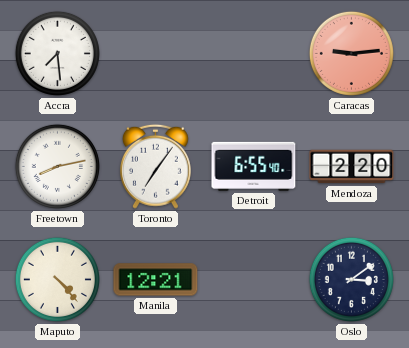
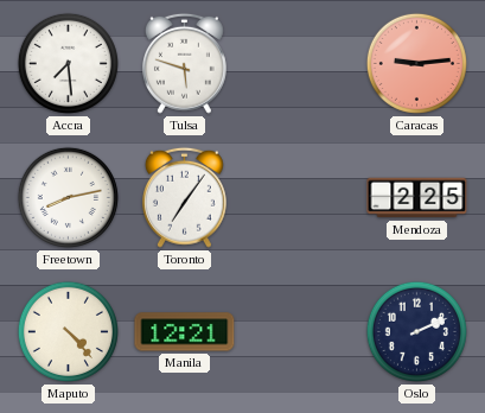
Tulsa: none -> 5:48
Detroit: 6:55 -> none
Mendoza: 2:20 -> 2:25
Oslo: 3:09 -> 2:11
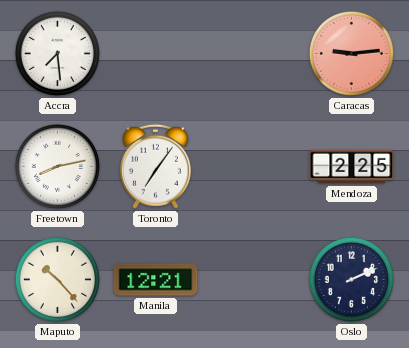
Tulsa: 5:48 -> none
Maputo: 4:23 -> 10:23
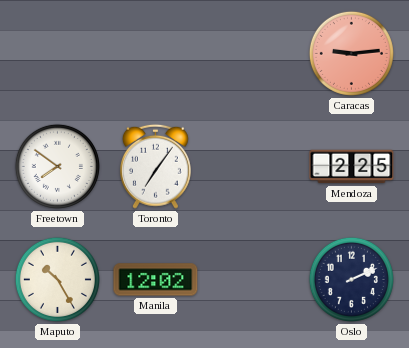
Accra: 7:29 -> none
Freetown: 8:13 -> 7:51
Maputo: 10:23 -> 10:25
Manila: 12:21 -> 12:02
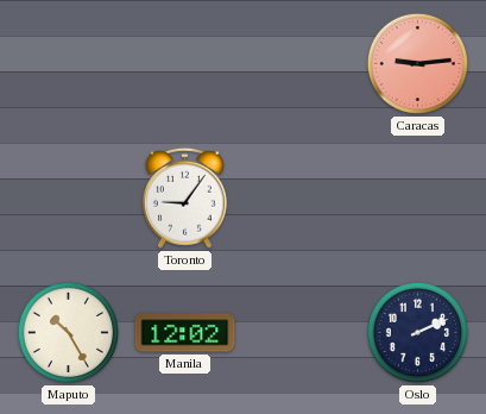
Freetown: 7:51 -> none
Toronto: 7:06 -> 9:06
Mendoza: 2:25 -> none
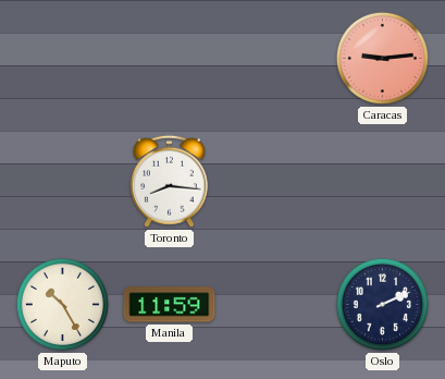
Toronto: 9:06 -> 8:16
Manila: 12:02 -> 11:59
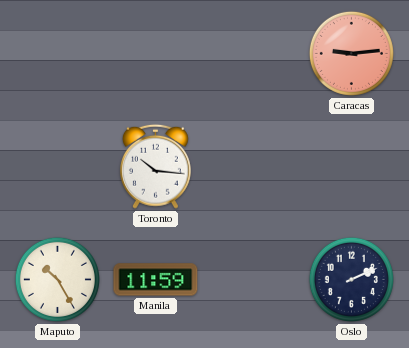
Toronto: 8:16 -> 10:16
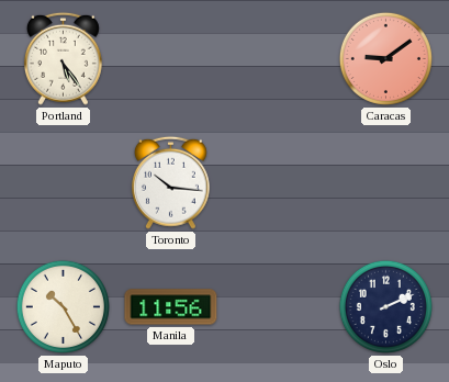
Portland: none -> 5:24
Caracas: 9:14 -> 9:09
Manila: 11:59 -> 11:56
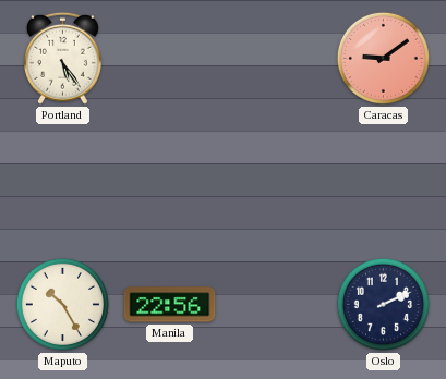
Toronto: 10:16 -> none
Manila: 11:56 -> 22:56
